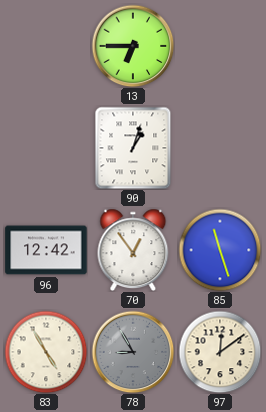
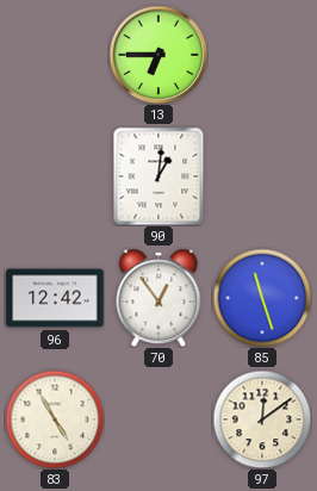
90: 1:03 -> 1:01
78: 8:55 -> none
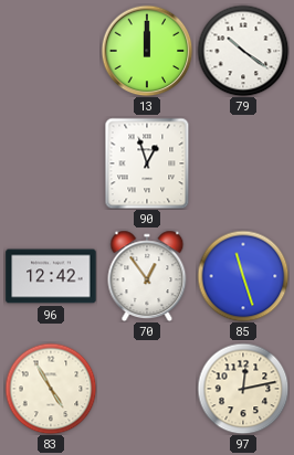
13: 6:45 -> 12:00
79: none -> 10:21
90: 1:01 -> 12:57
97: 12:09 -> 12:13
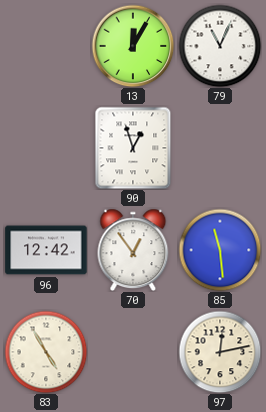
13: 12:00 -> 12:05
79: 10:21 -> 11:04
85: 11:27 -> 11:29
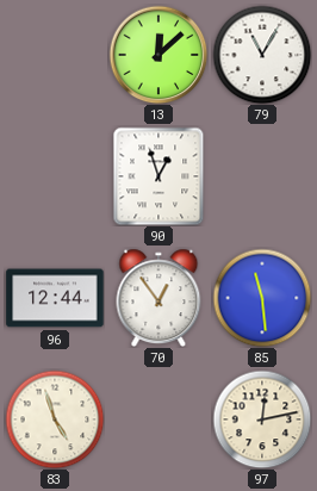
13: 12:05 -> 12:08
79: 11:04 -> 11:05
96: 12:42 -> 12:44
83: 4:55 -> 4:57
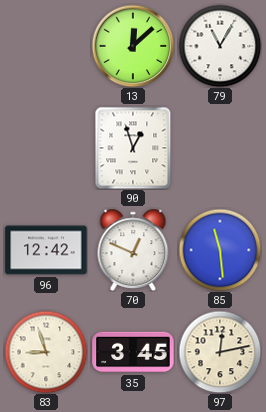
96: 12:44 -> 12:42
70: 12:54 -> 12:49
83: 4:57 -> 8:57
35: none -> 3:45
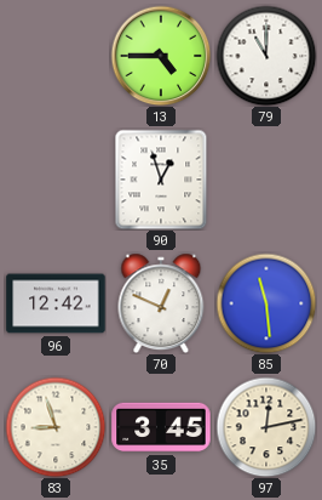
13: 12:08 -> 4:45
79: 11:05 -> 11:00
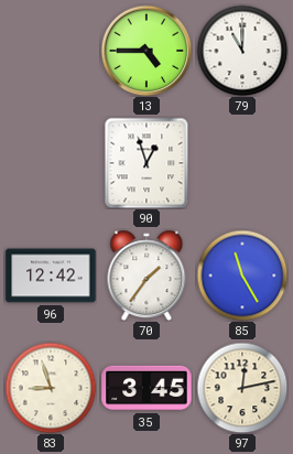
70: 12:49 -> 1:36
85: 11:29 -> 11:25
